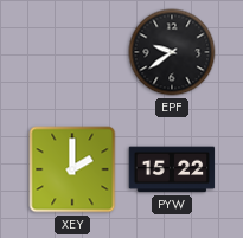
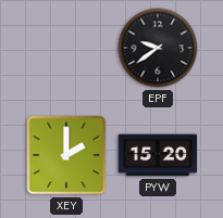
PYW: 15:22 -> 15:20
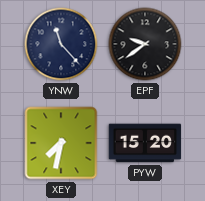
YNW: none -> 11:23
XEY: 2:00 -> 7:32
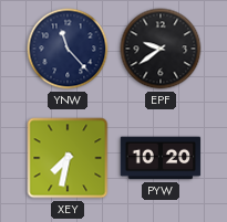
PYW: 15:20 -> 10:20
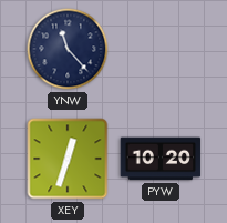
EPF: 9:39 -> none
XEY: 7:32 -> 12:33
